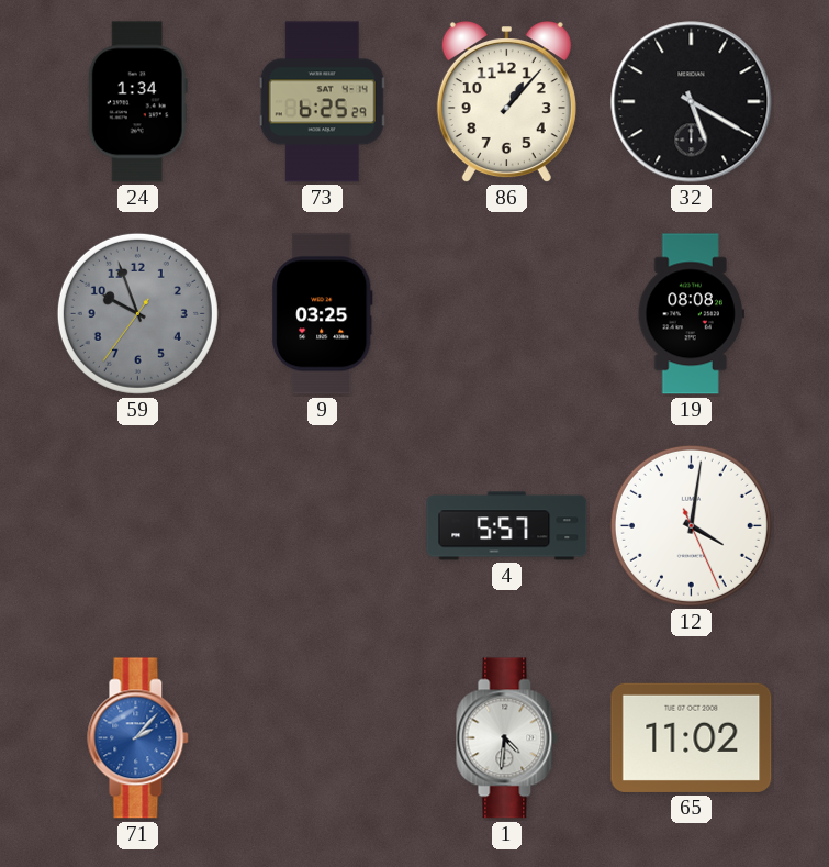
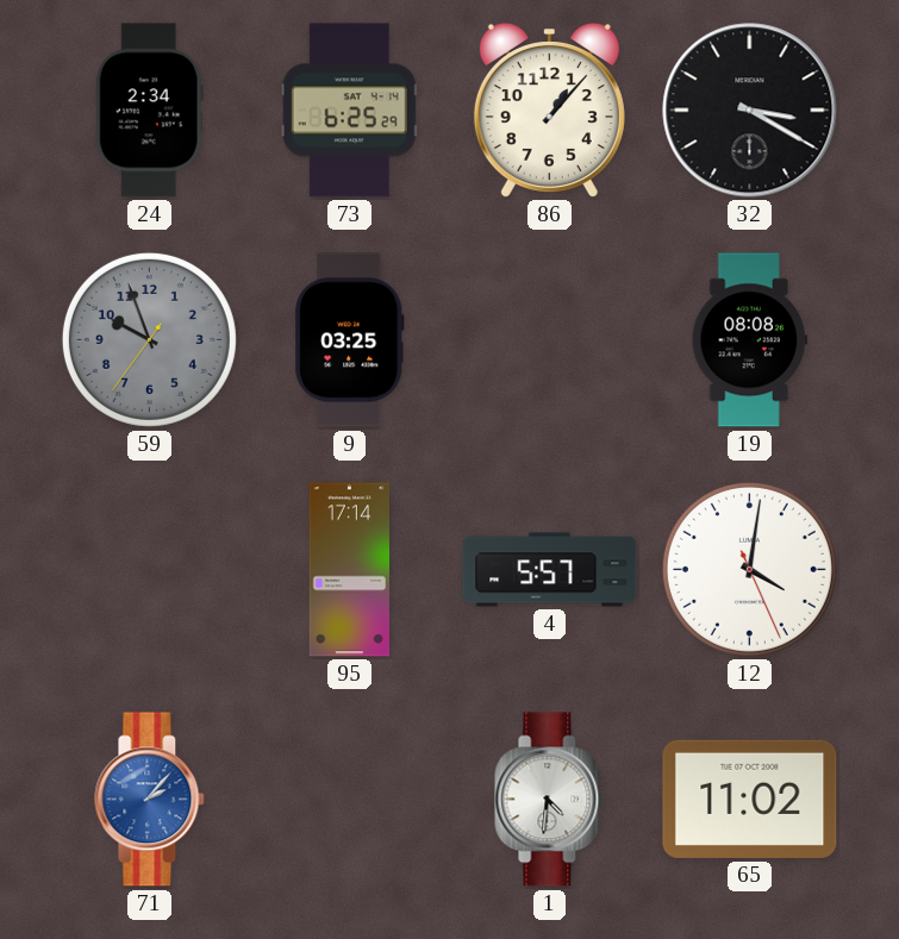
24: 1:34 -> 2:34
32: 5:20 -> 3:20
95: none -> 17:14
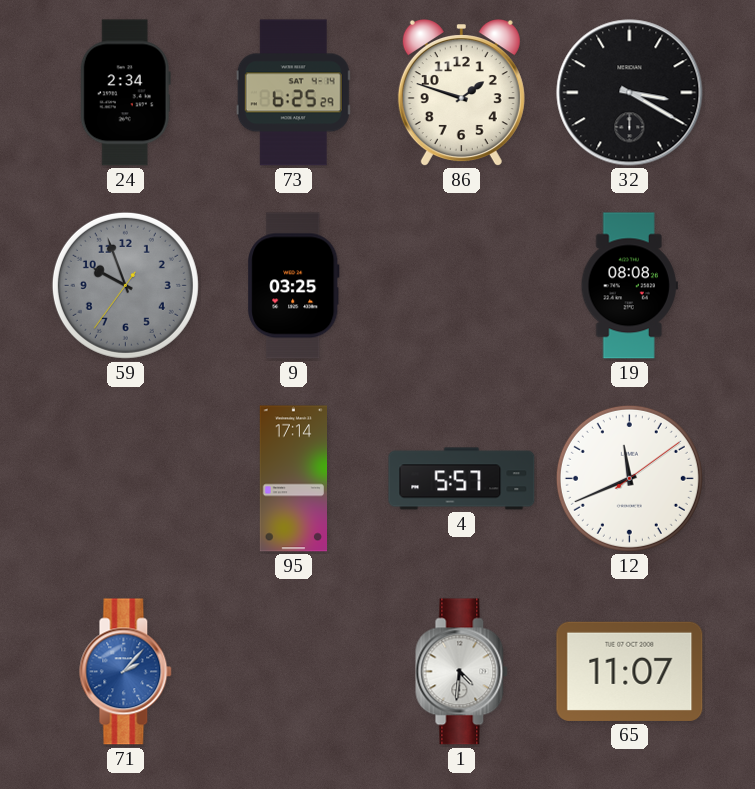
86: 1:07 -> 1:48
12: 4:01 -> 11:41
65: 11:02 -> 11:07
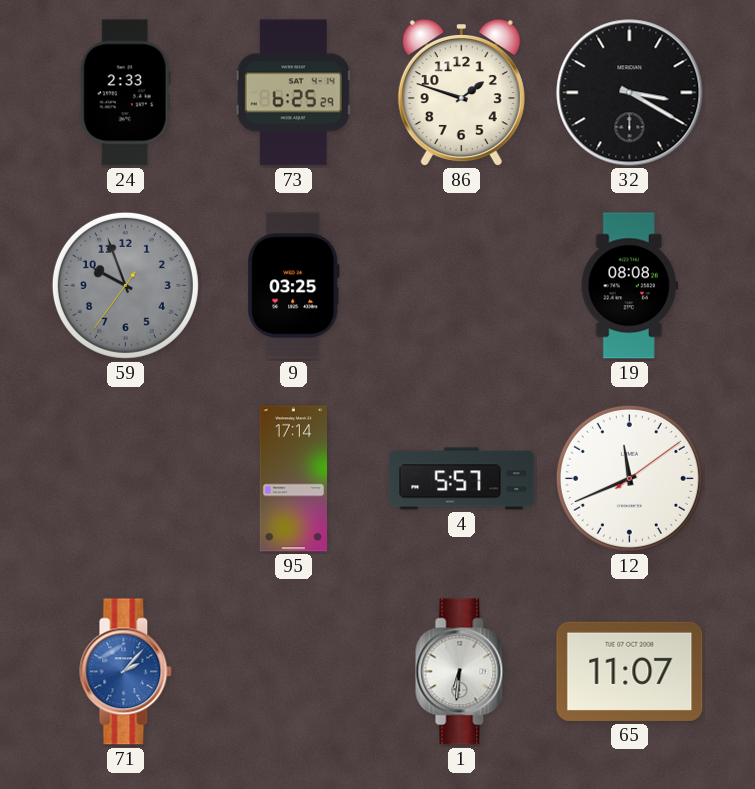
24: 2:34 -> 2:33
1: 4:31 -> 6:31
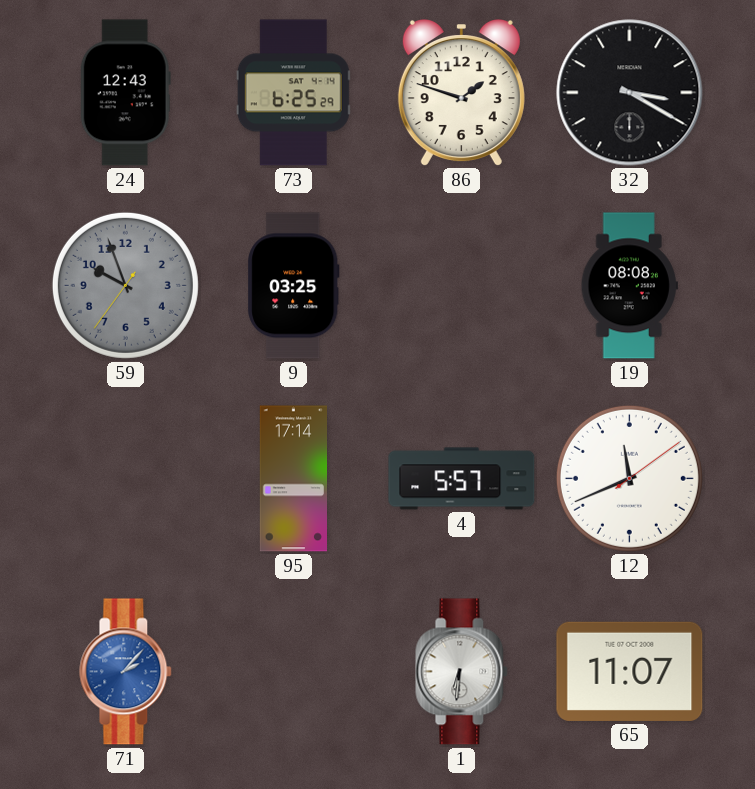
24: 2:33 -> 12:43
